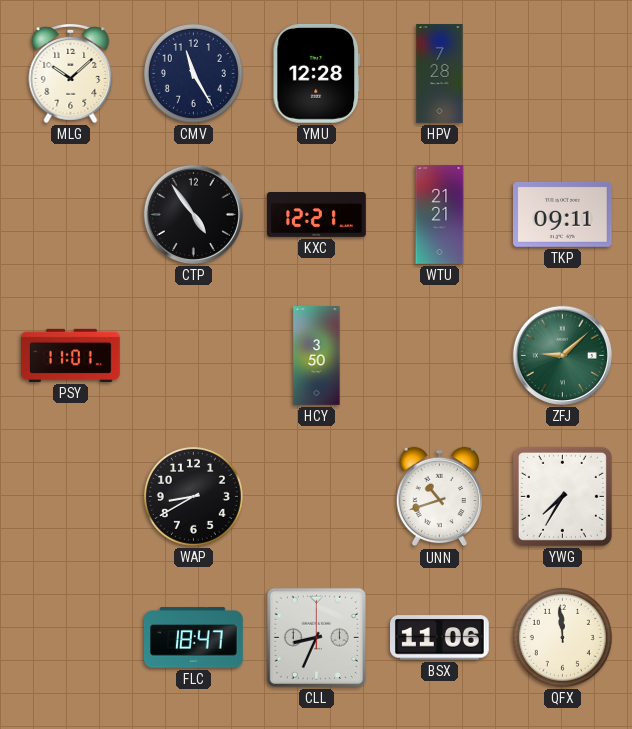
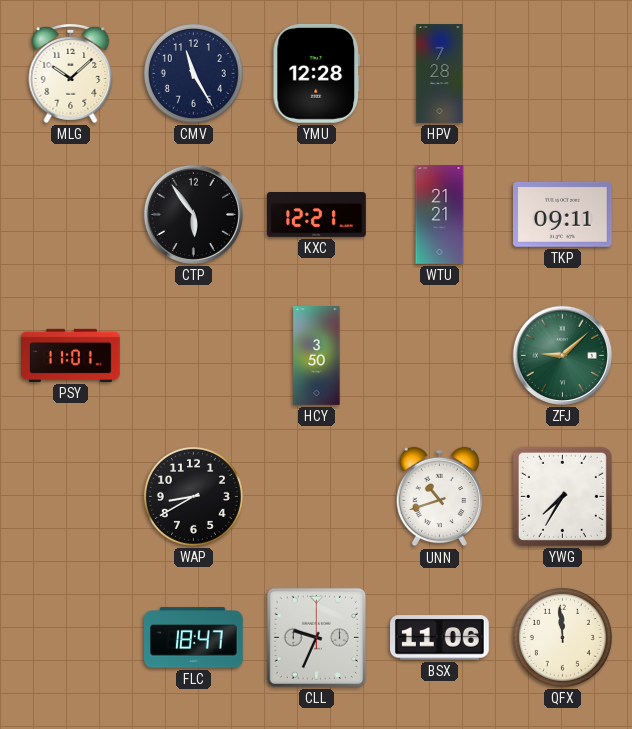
CTP: 4:54 -> 5:54
CLL: 8:34 -> 9:34
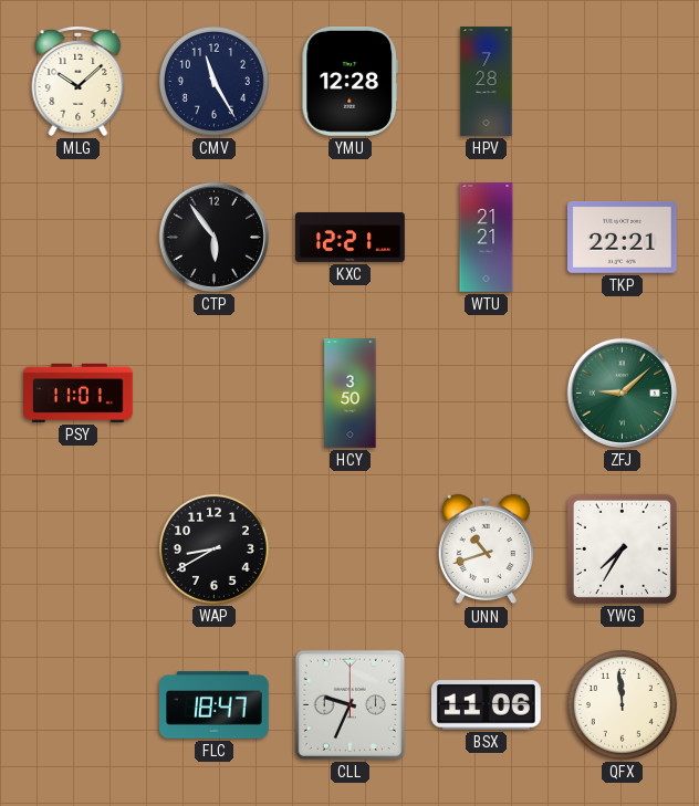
TKP: 09:11 -> 22:21
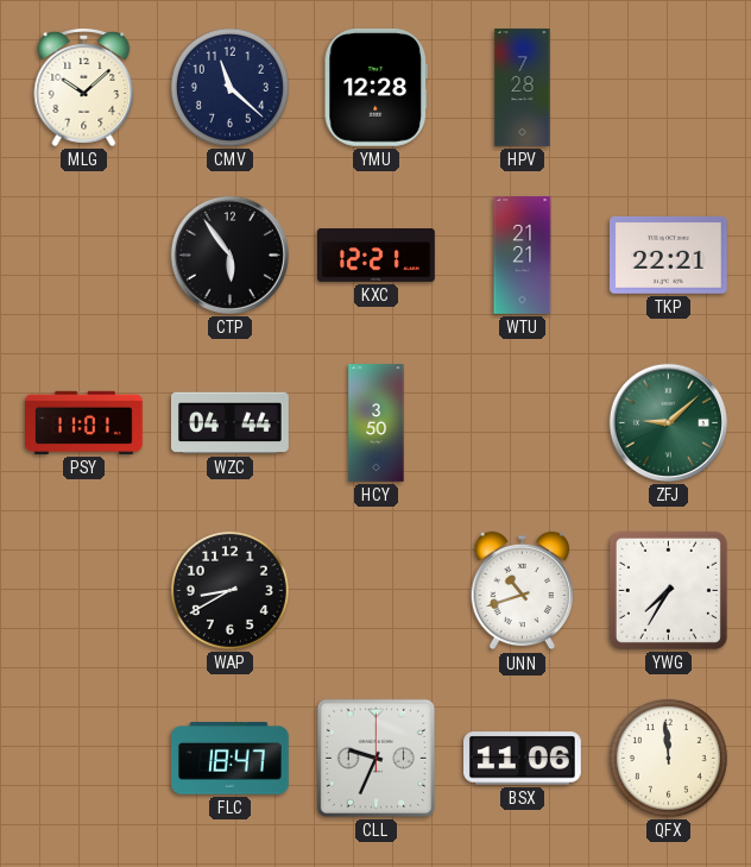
CMV: 11:25 -> 11:22
WZC: none -> 04:44
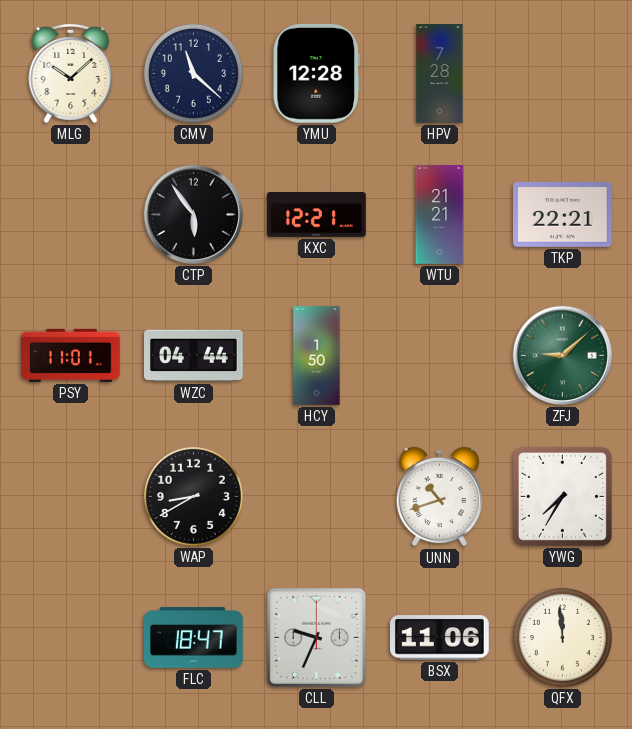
HCY: 3:50 -> 1:50
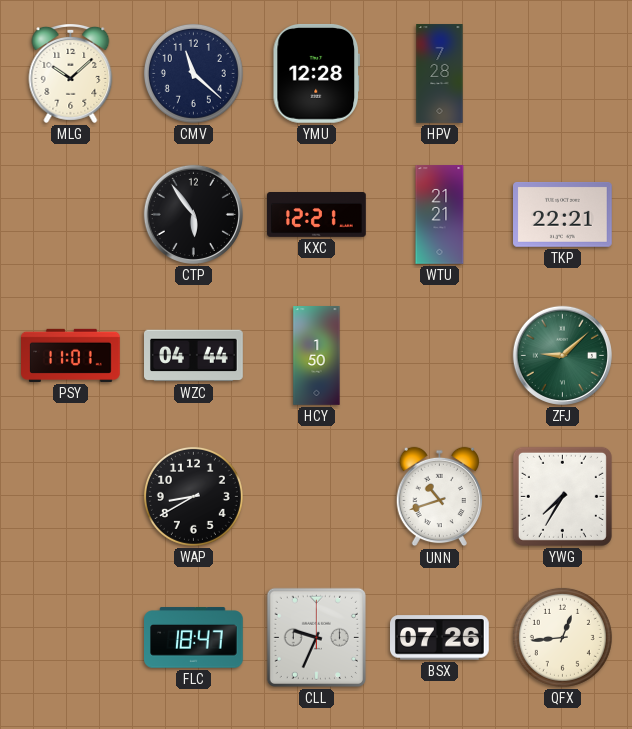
BSX: 11:06 -> 07:26
QFX: 11:59 -> 12:44
